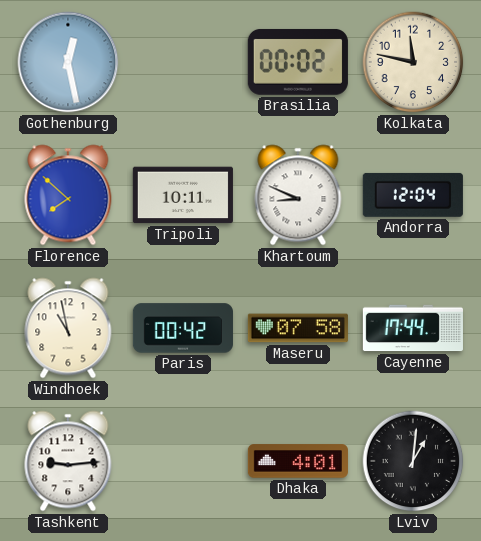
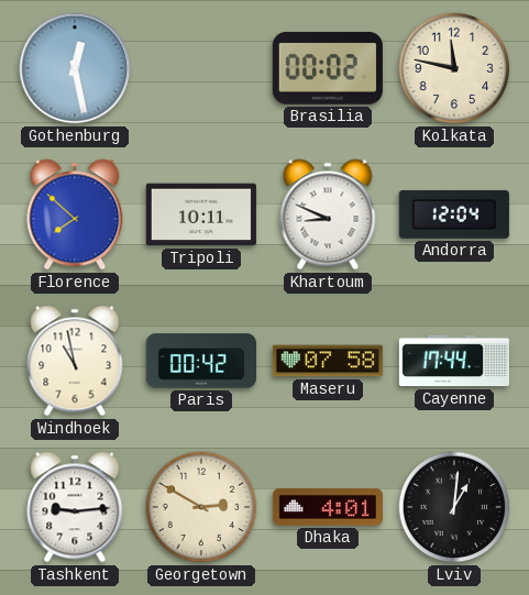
Georgetown: none -> 2:50
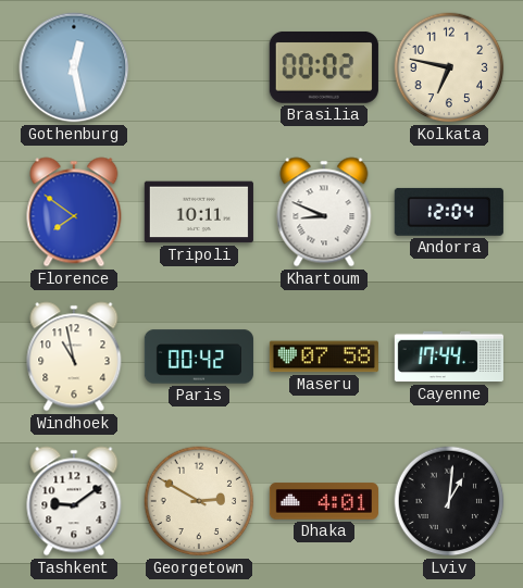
Kolkata: 11:47 -> 6:47
Florence: 7:52 -> 7:51
Tashkent: 9:14 -> 9:09
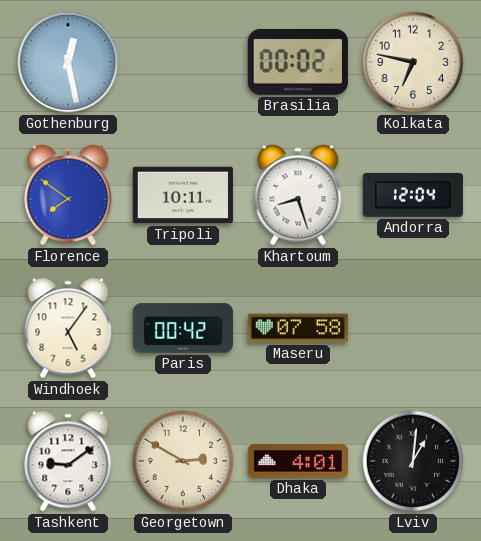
Khartoum: 8:49 -> 8:27
Windhoek: 10:58 -> 5:06
Cayenne: 17:44 -> none
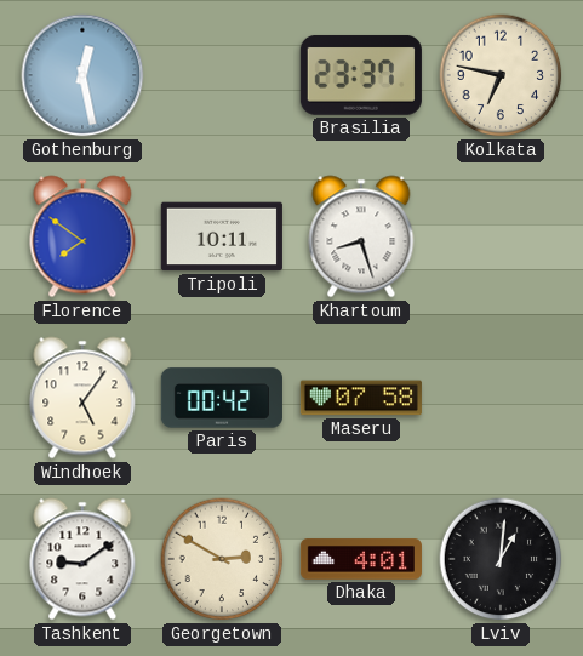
Brasilia: 00:02 -> 23:37
Andorra: 12:04 -> none
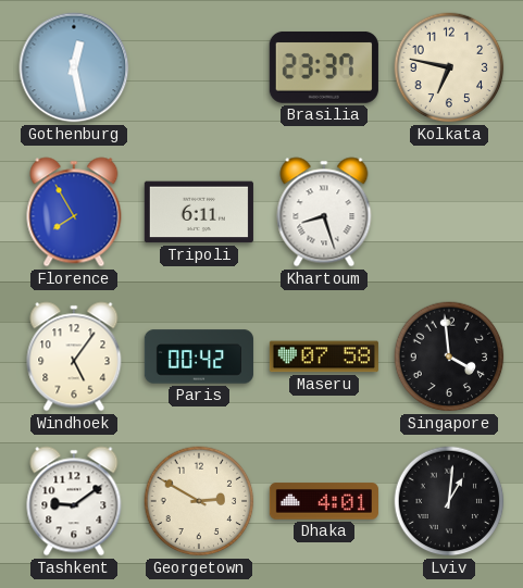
Florence: 7:51 -> 7:55
Tripoli: 10:11 -> 6:11
Singapore: none -> 3:59
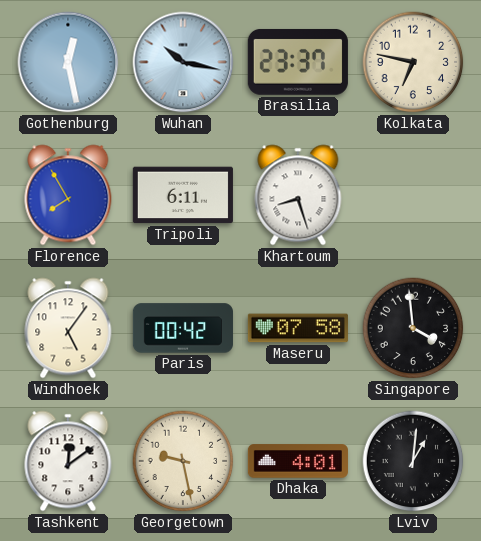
Wuhan: none -> 10:17
Tashkent: 9:09 -> 12:09
Georgetown: 2:50 -> 9:28
